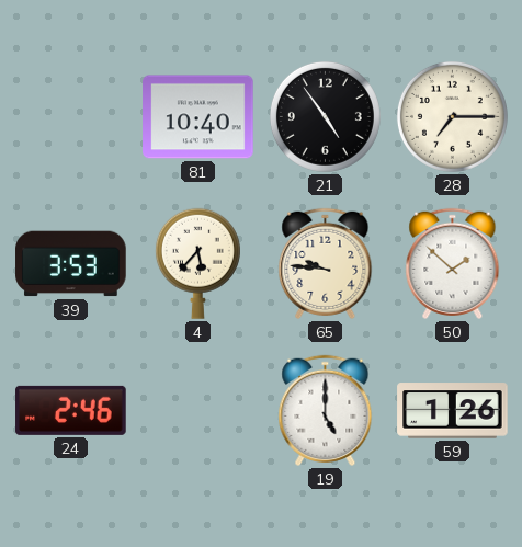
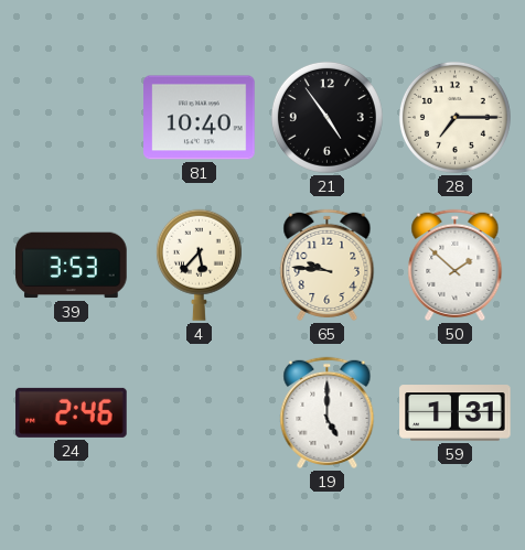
59: 1:26 -> 1:31
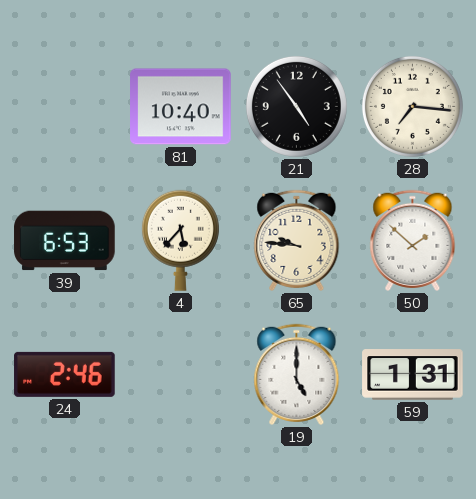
28: 7:15 -> 7:16
39: 3:53 -> 6:53
